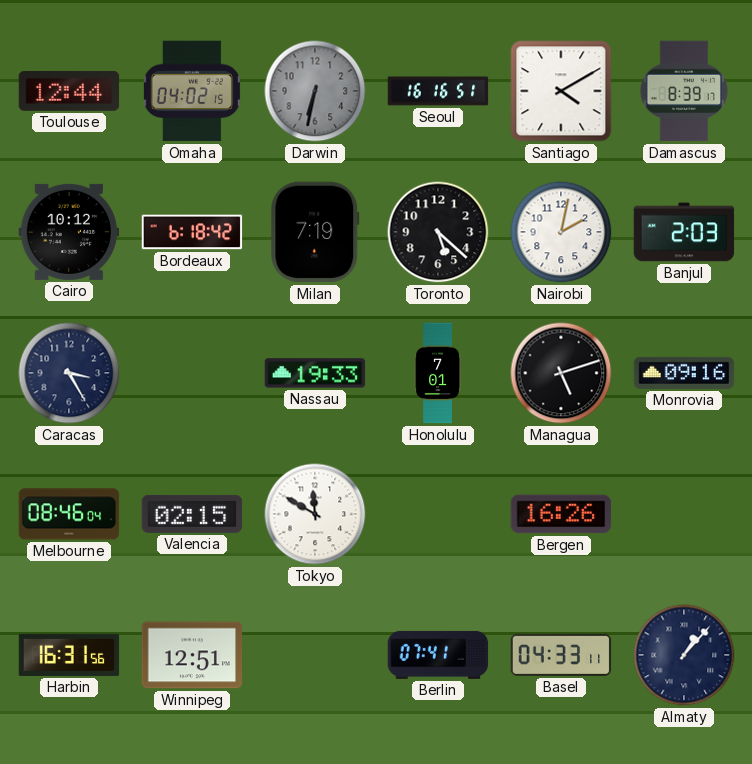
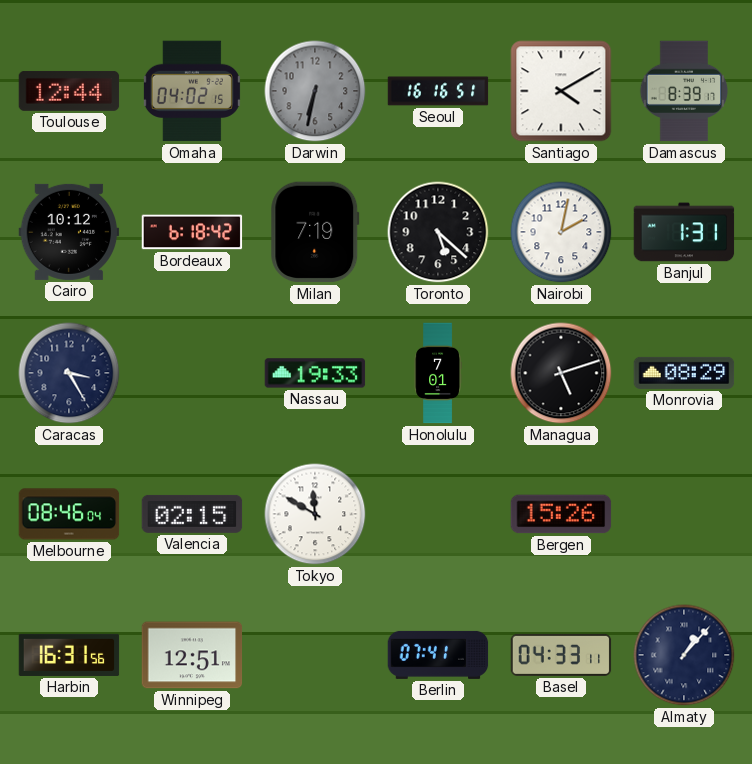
Banjul: 2:03 -> 1:31
Monrovia: 09:16 -> 08:29
Bergen: 16:26 -> 15:26
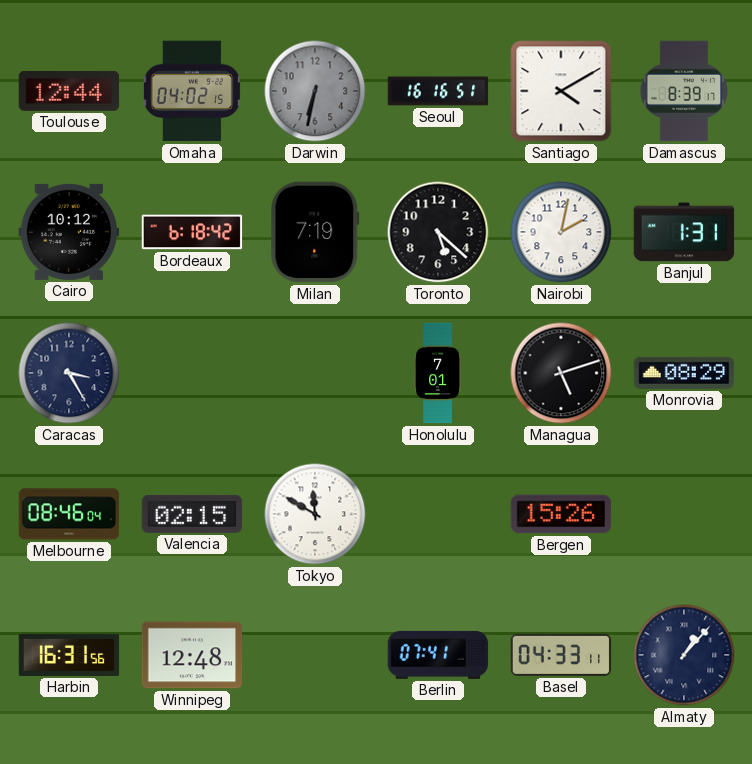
Nassau: 19:33 -> none
Winnipeg: 12:51 -> 12:48
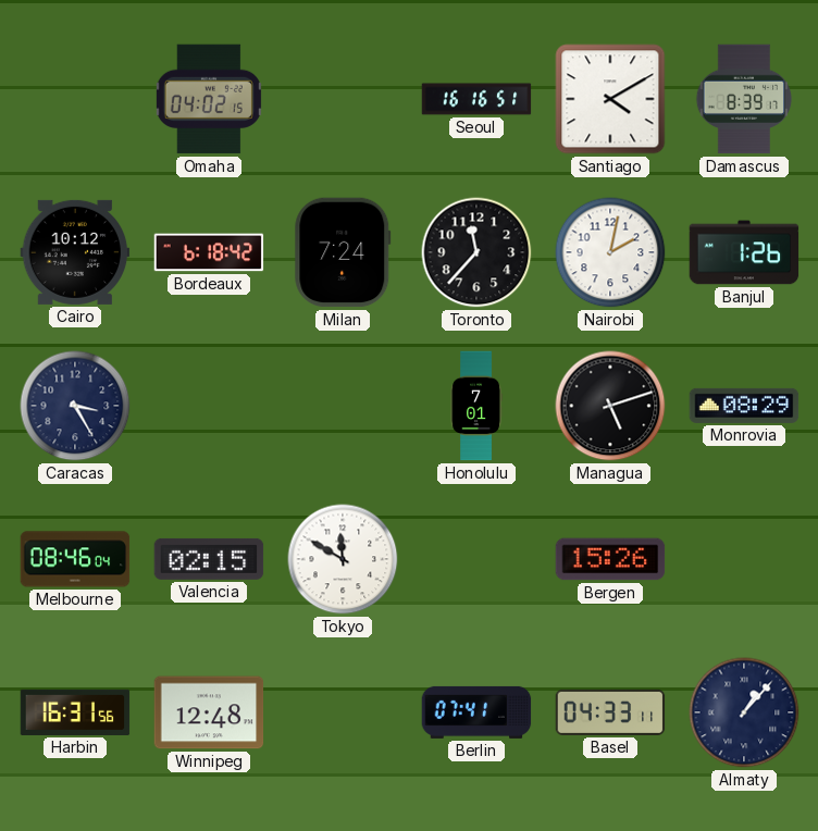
Toulouse: 12:44 -> none
Darwin: 6:32 -> none
Milan: 7:19 -> 7:24
Toronto: 5:22 -> 11:37
Banjul: 1:31 -> 1:26
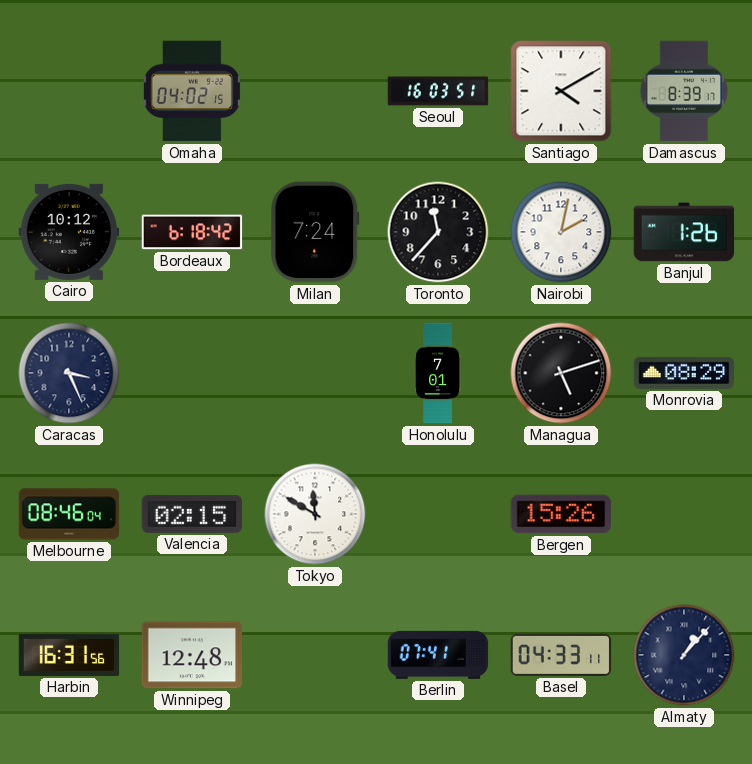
Seoul: 16:16 -> 16:03
Caracas: 3:25 -> 3:26
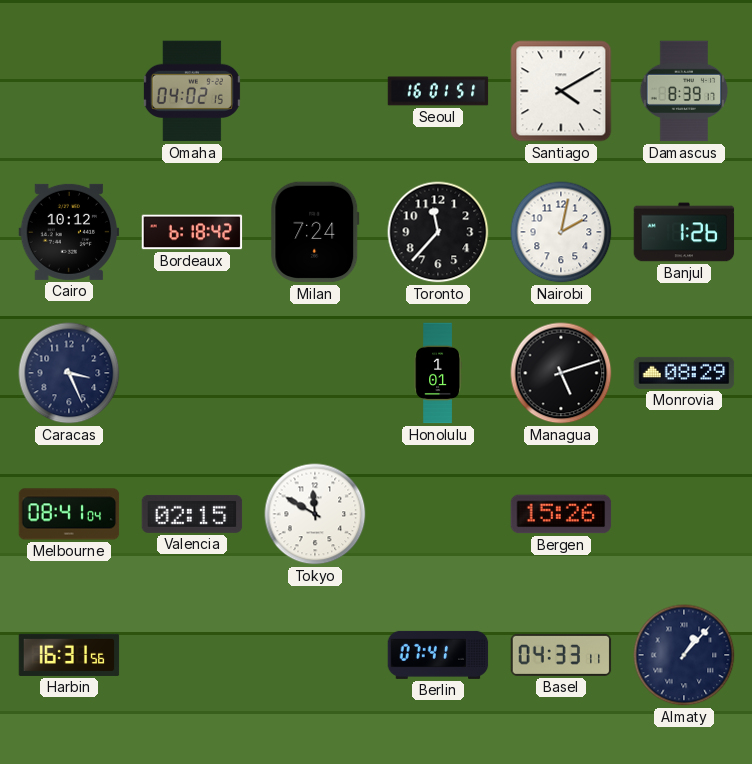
Seoul: 16:03 -> 16:01
Honolulu: 7:01 -> 1:01
Melbourne: 08:46 -> 08:41
Winnipeg: 12:48 -> none
